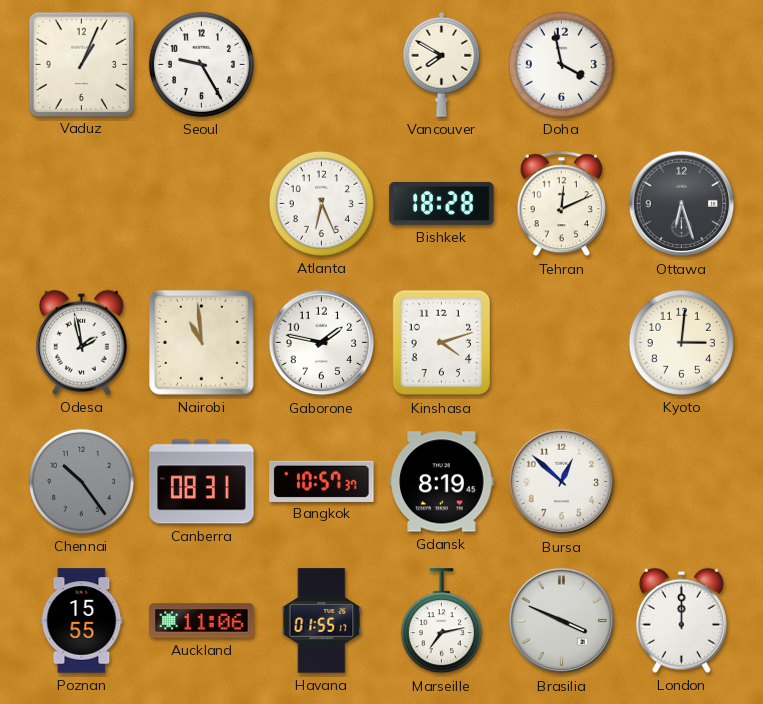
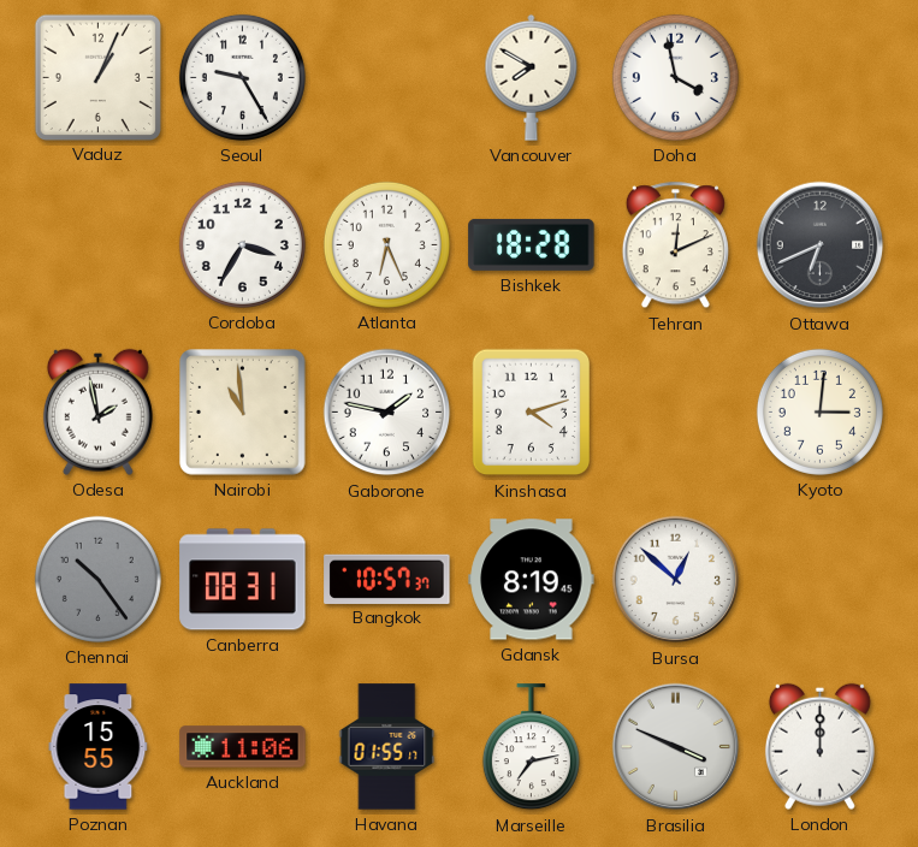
Cordoba: none -> 3:35
Ottawa: 6:27 -> 6:41
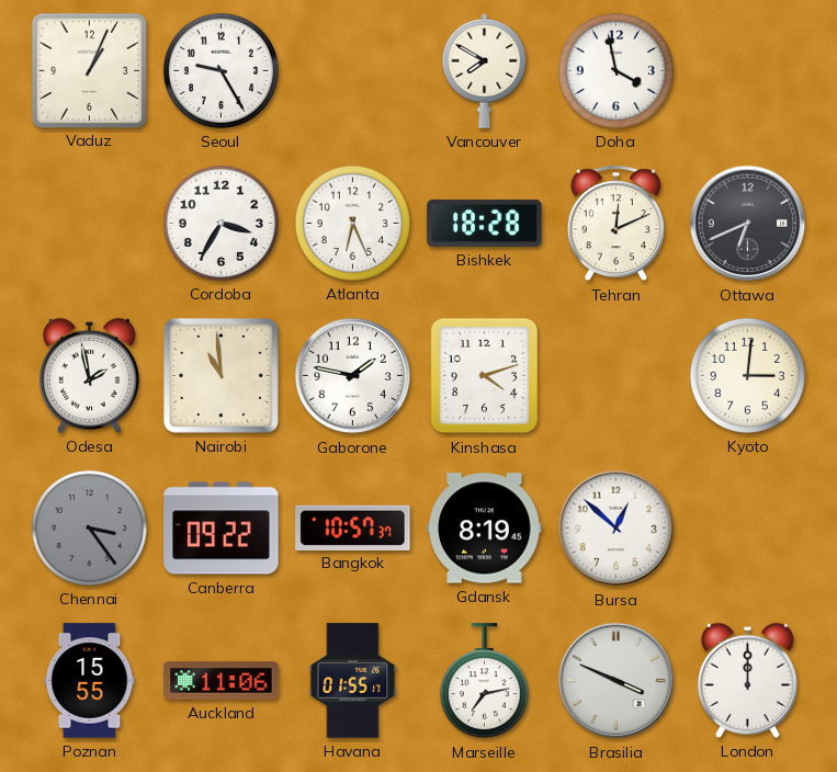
Chennai: 10:24 -> 3:24
Canberra: 08:31 -> 09:22
